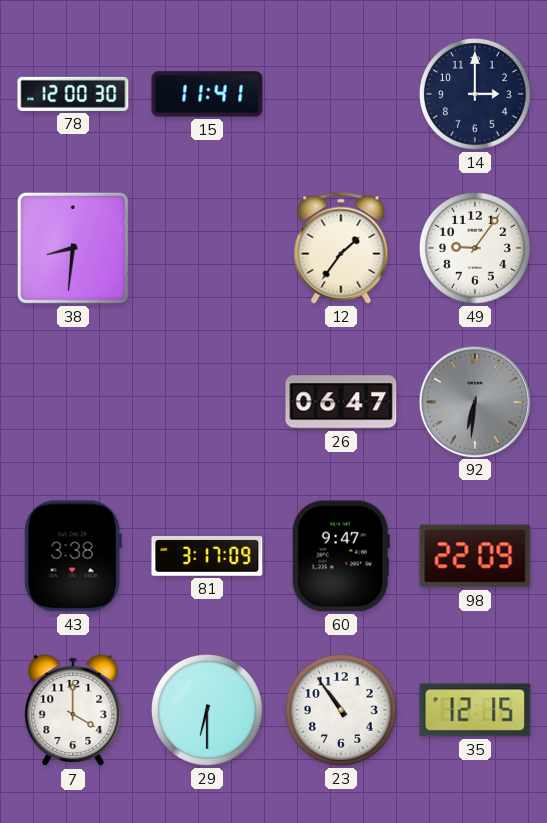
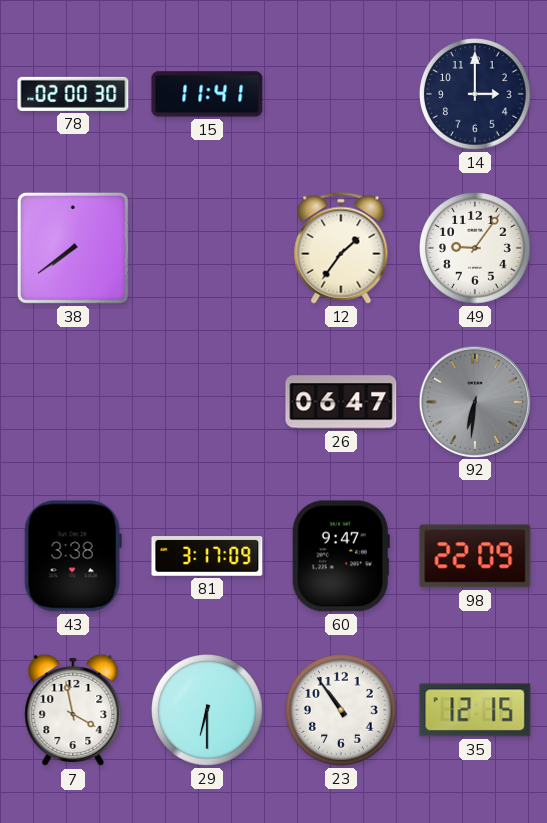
78: 12:00 -> 02:00
38: 8:31 -> 7:39
7: 4:00 -> 3:58
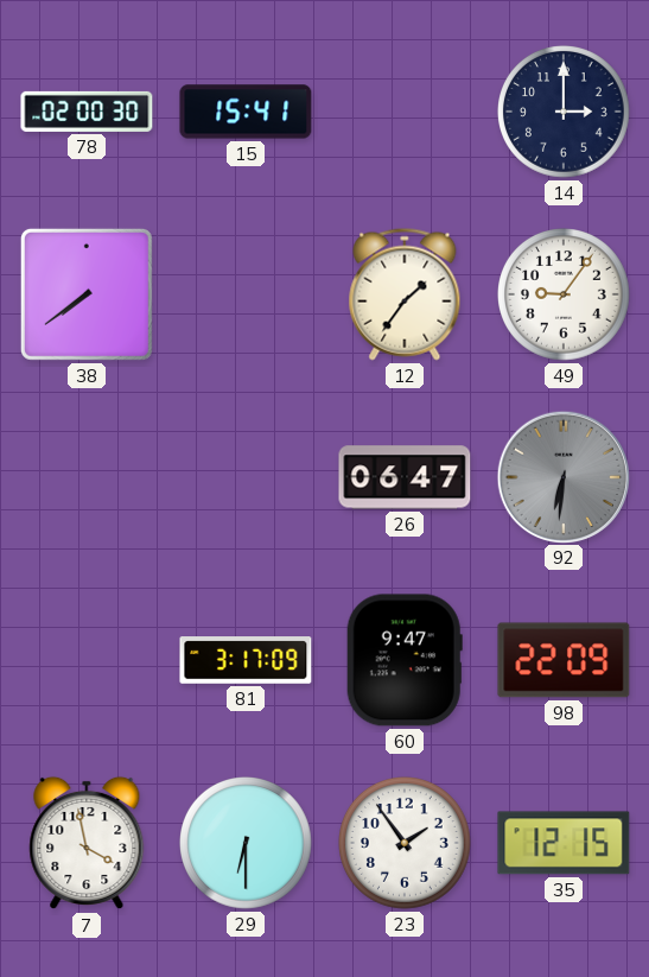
15: 11:41 -> 15:41
43: 3:38 -> none
23: 10:54 -> 1:54
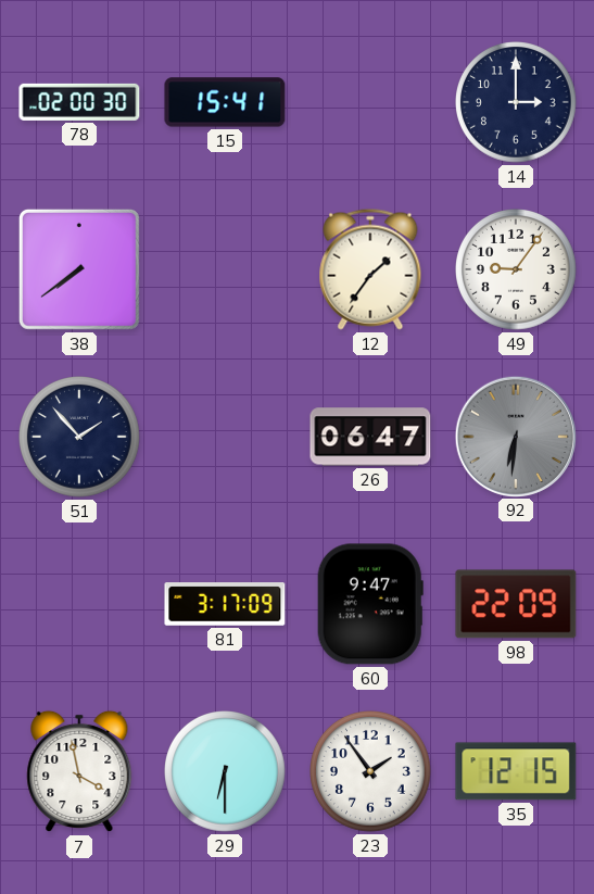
51: none -> 1:53
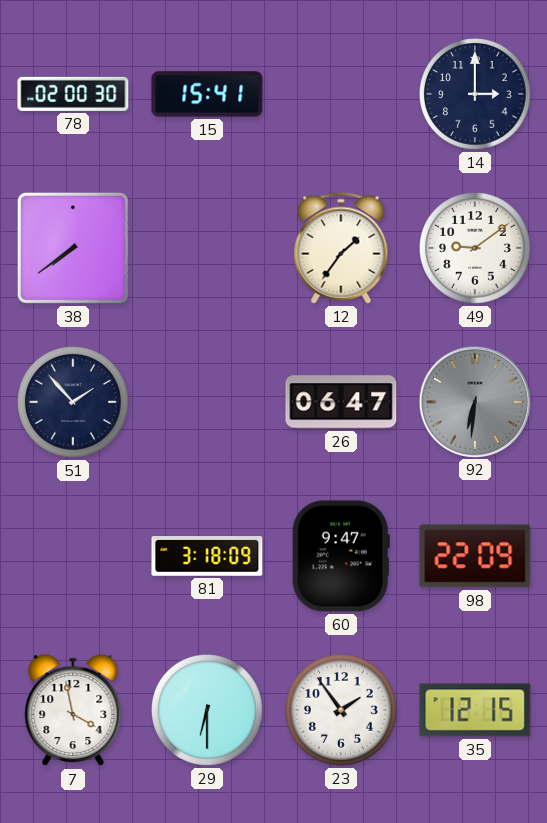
49: 9:06 -> 9:09
81: 3:17 -> 3:18
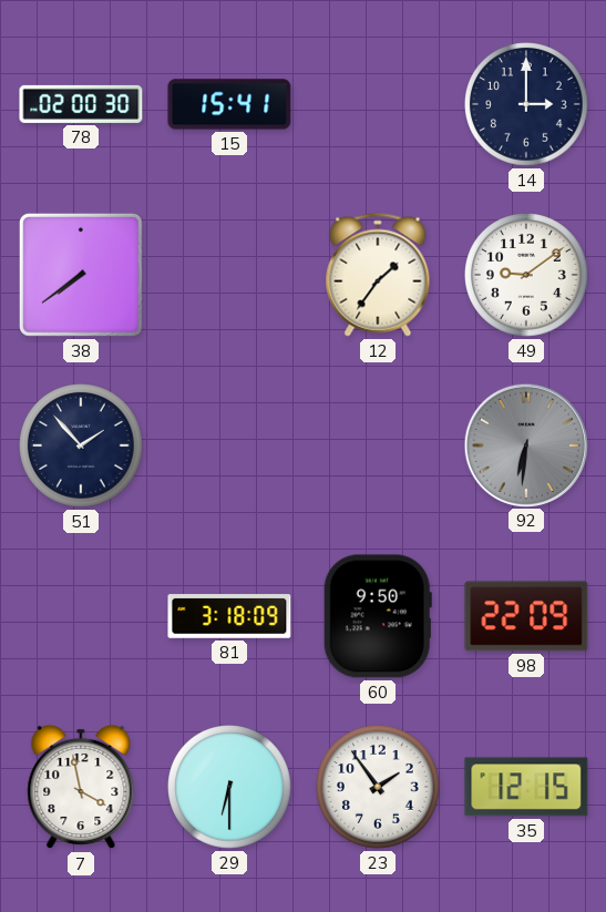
26: 06:47 -> none
60: 9:47 -> 9:50
